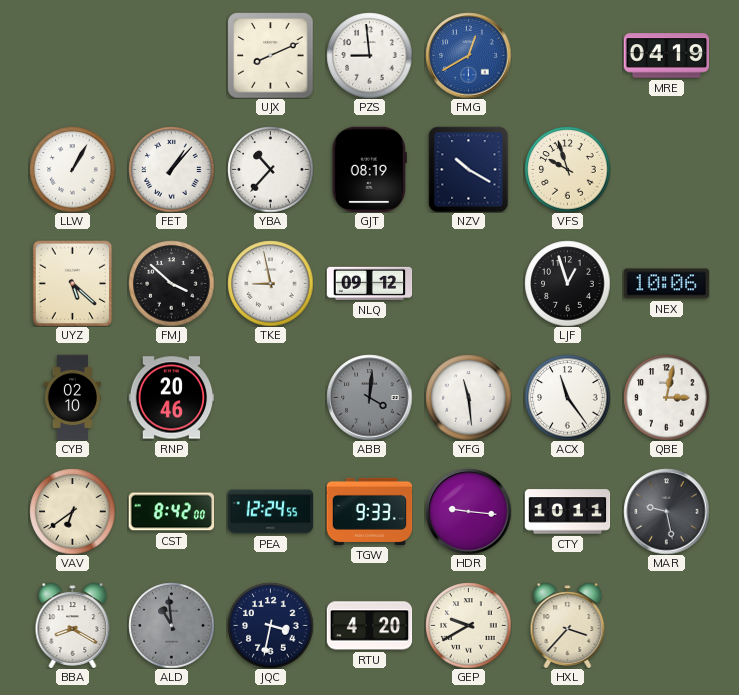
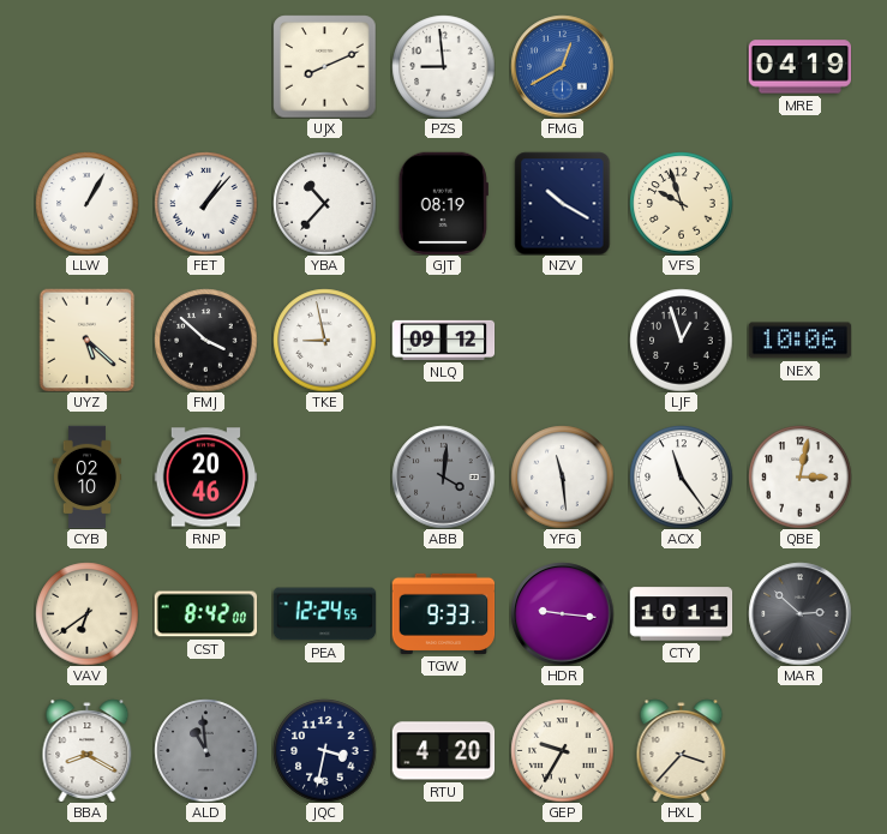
MAR: 9:28 -> 2:52
GEP: 9:40 -> 9:35
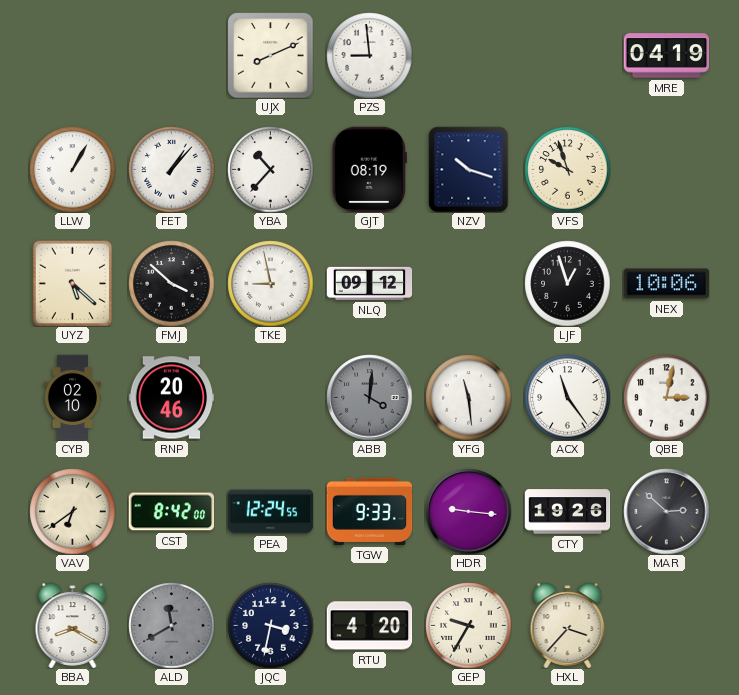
FMG: 12:40 -> none
NZV: 10:20 -> 10:18
CTY: 10:11 -> 19:26
ALD: 10:59 -> 11:40
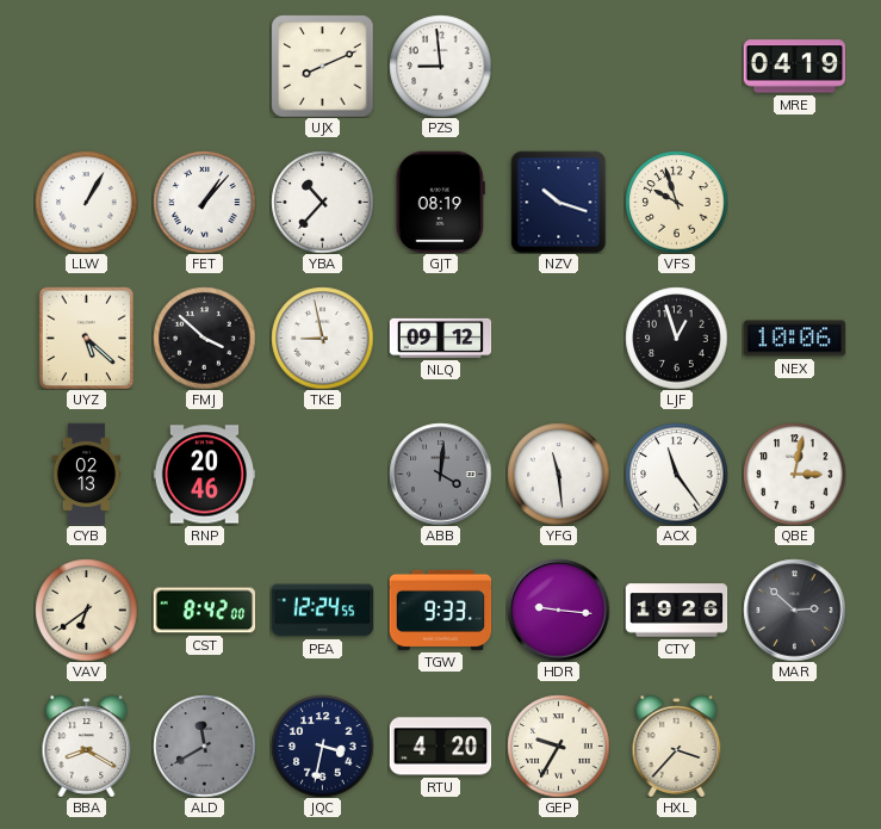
CYB: 02:10 -> 02:13
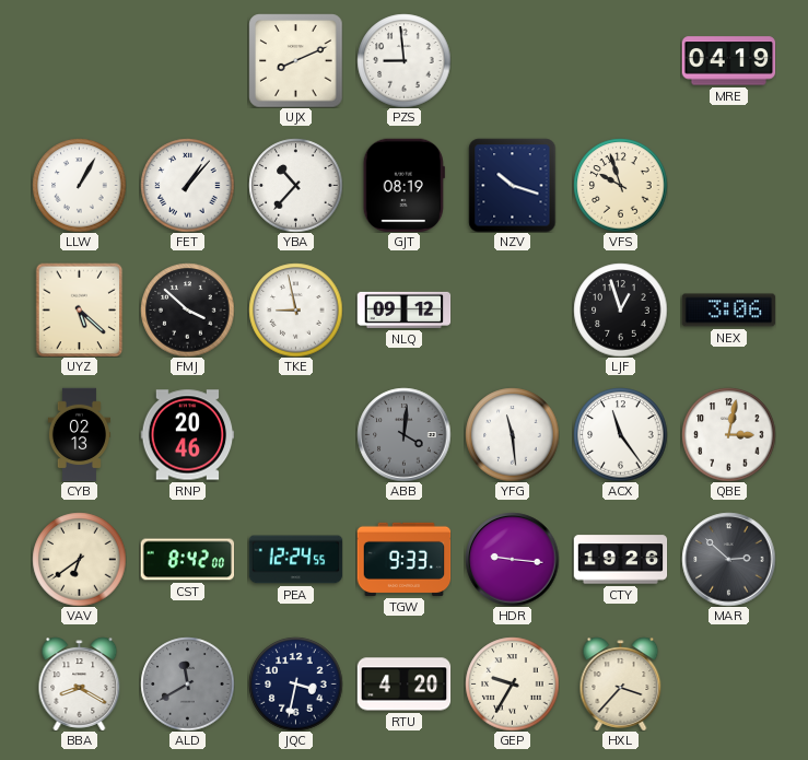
NEX: 10:06 -> 3:06
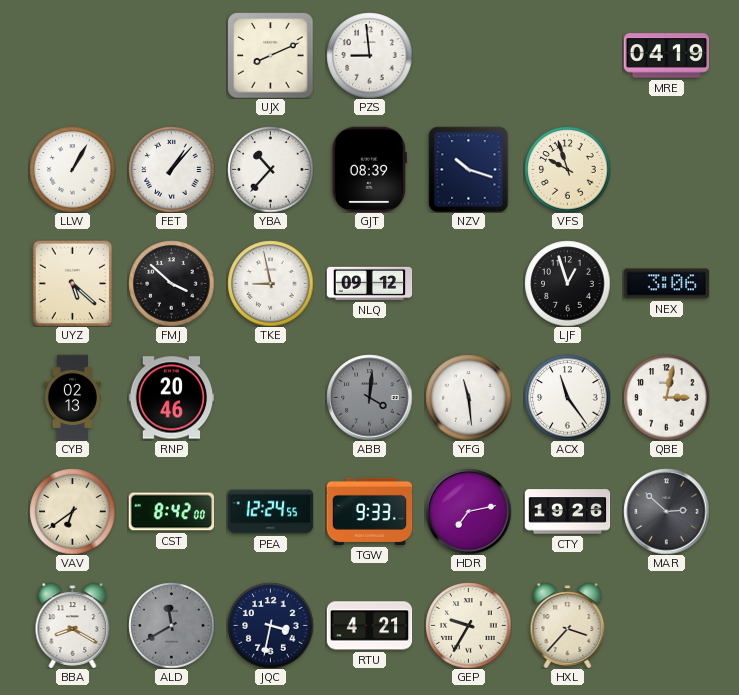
GJT: 08:19 -> 08:39
HDR: 9:16 -> 7:13
RTU: 4:20 -> 4:21
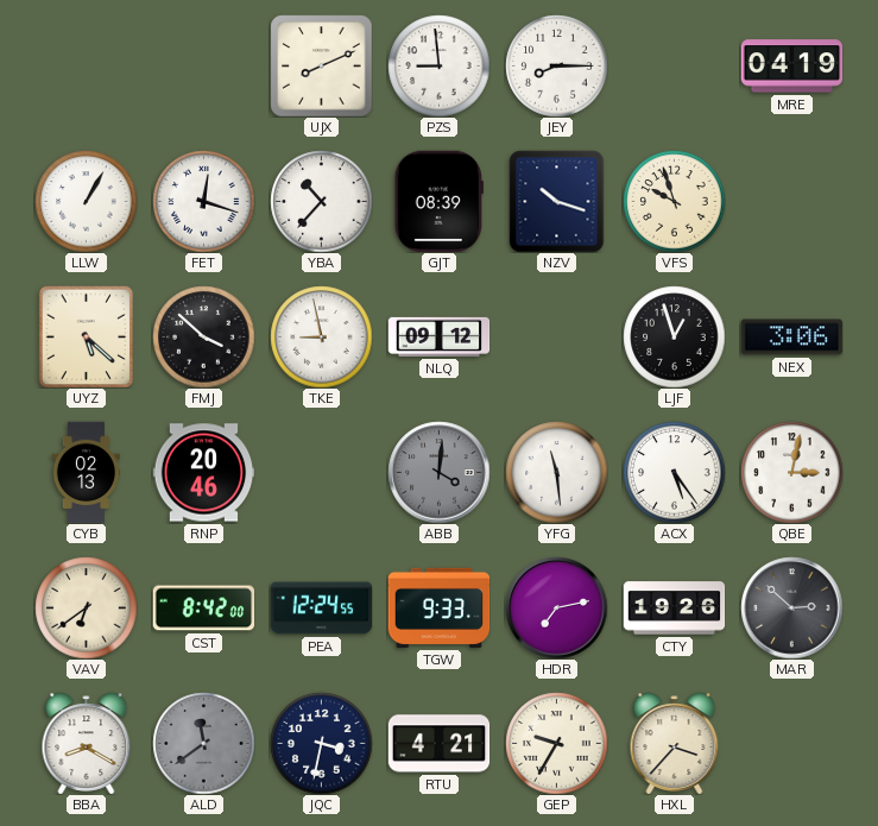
JEY: none -> 8:15
FET: 1:07 -> 12:18
ACX: 11:24 -> 5:24
ALD: 11:40 -> 11:39
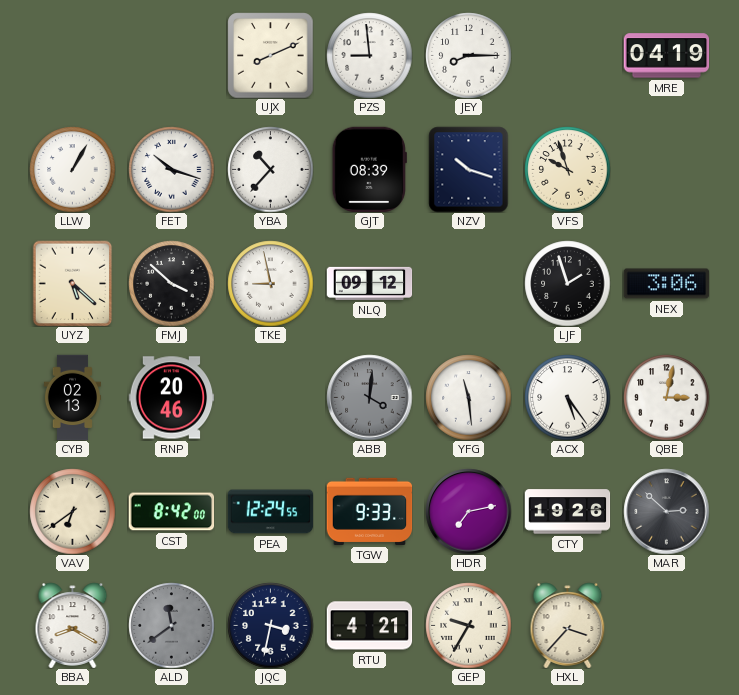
FET: 12:18 -> 10:18
LJF: 12:57 -> 1:57
